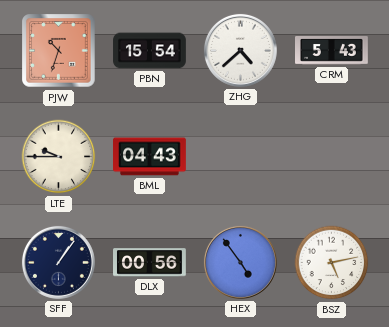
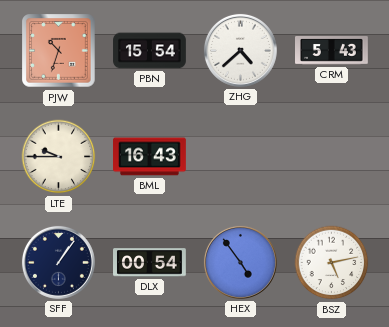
BML: 04:43 -> 16:43
DLX: 00:56 -> 00:54
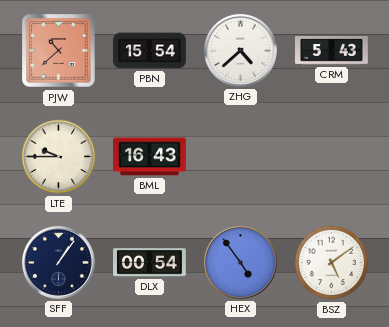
PJW: 10:33 -> 10:38
BSZ: 5:13 -> 5:09
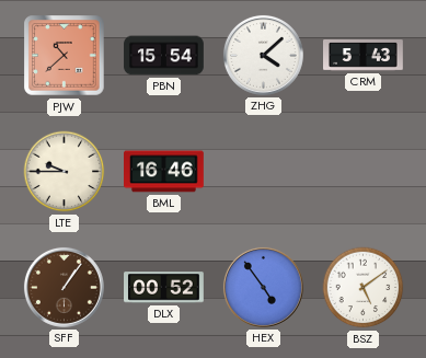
ZHG: 4:38 -> 4:08
BML: 16:43 -> 16:46
SFF dial: navy -> brown
DLX: 00:54 -> 00:52
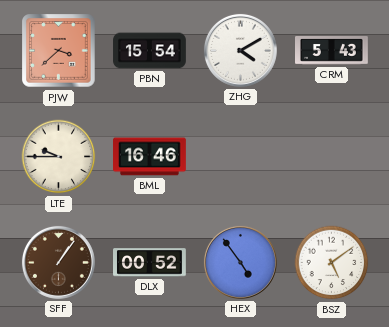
PJW: 10:38 -> 3:38
ZHG: 4:08 -> 4:10
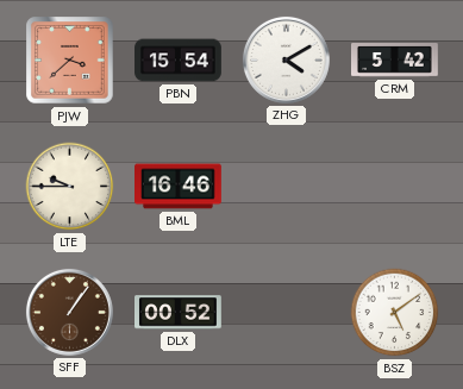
CRM: 5:43 -> 5:42
HEX: 4:54 -> none
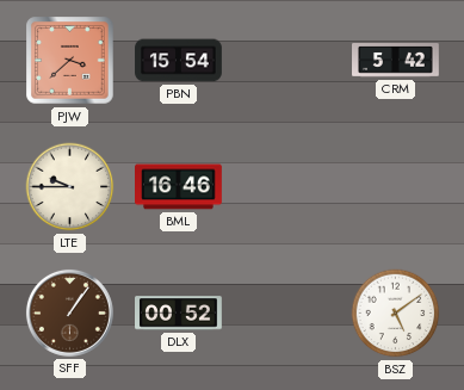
ZHG: 4:10 -> none
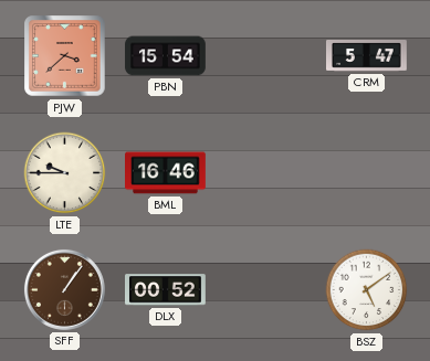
CRM: 5:42 -> 5:47
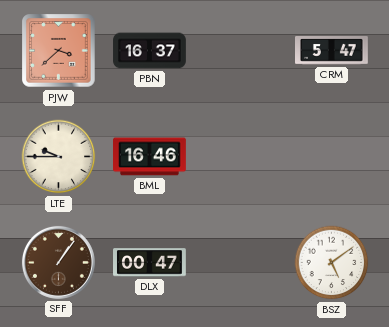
PBN: 15:54 -> 16:37
DLX: 00:52 -> 00:47
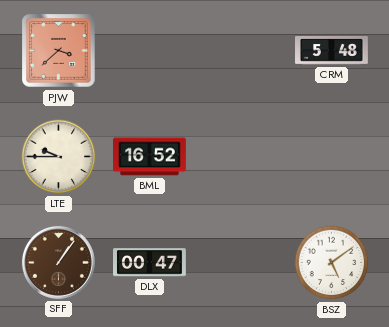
PBN: 16:37 -> none
CRM: 5:47 -> 5:48
BML: 16:46 -> 16:52
